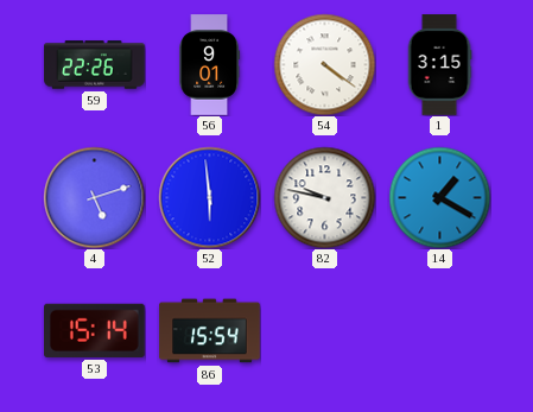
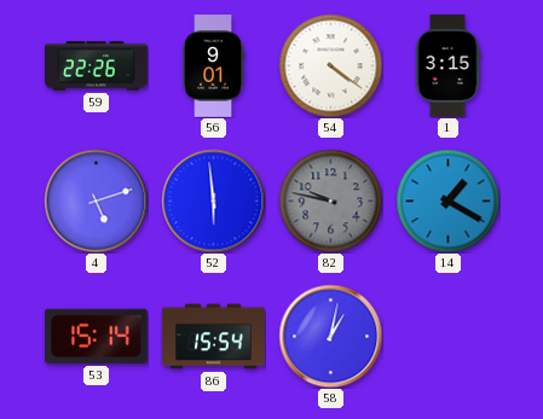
82 dial: white -> grey
58: none -> 1:02
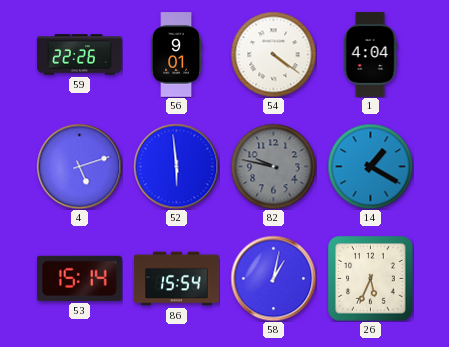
1: 3:15 -> 4:04
26: none -> 5:34
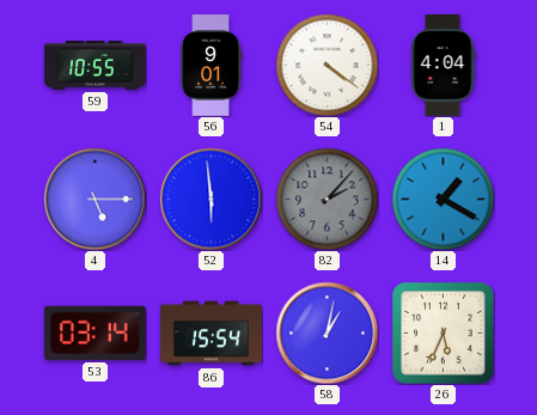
59: 22:26 -> 10:55
4: 5:12 -> 5:15
82: 9:47 -> 2:07
53: 15:14 -> 03:14
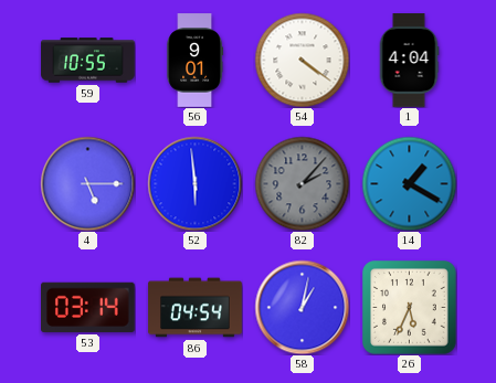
86: 15:54 -> 04:54
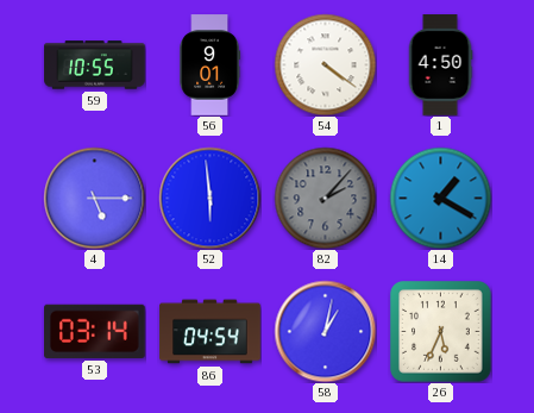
1: 4:04 -> 4:50
